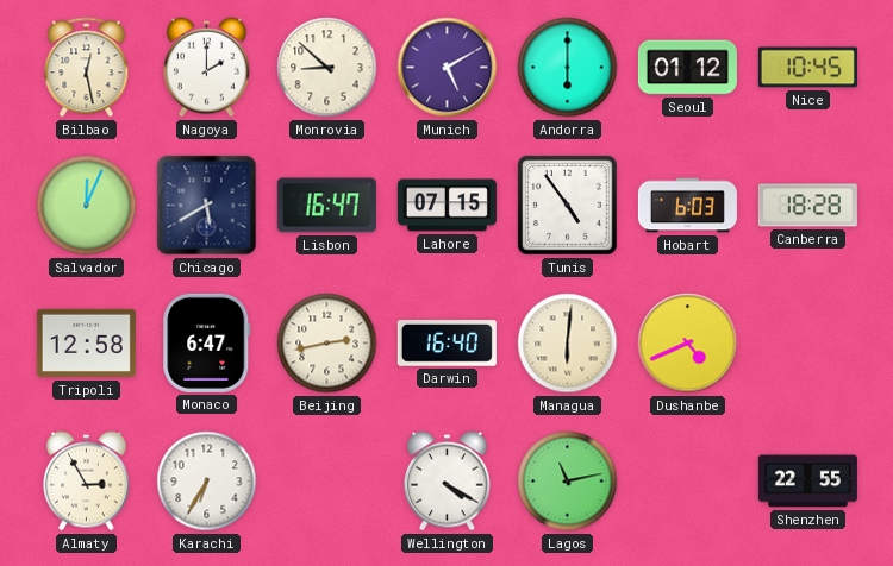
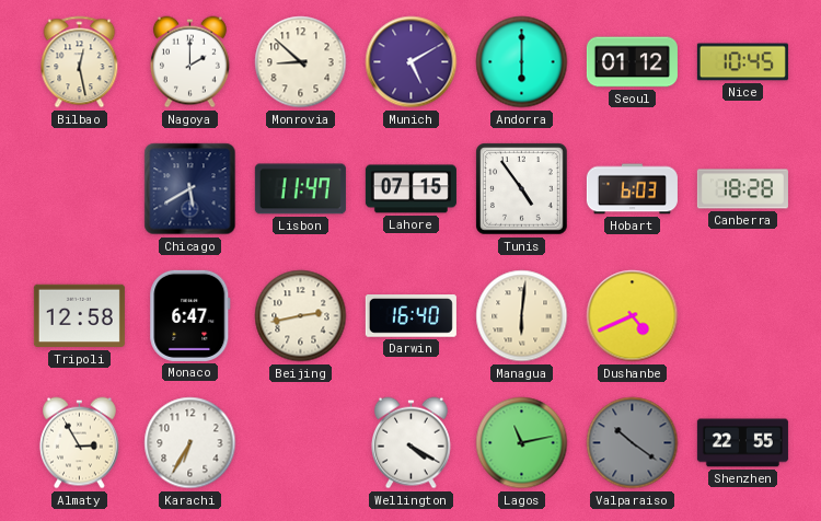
Salvador: 12:04 -> none
Lisbon: 16:47 -> 11:47
Valparaiso: none -> 10:21
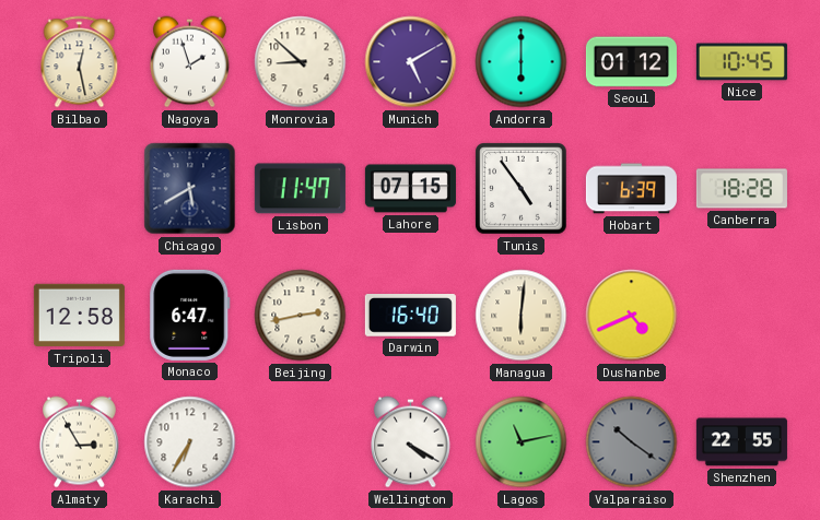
Nagoya: 2:00 -> 1:57
Hobart: 6:03 -> 6:39
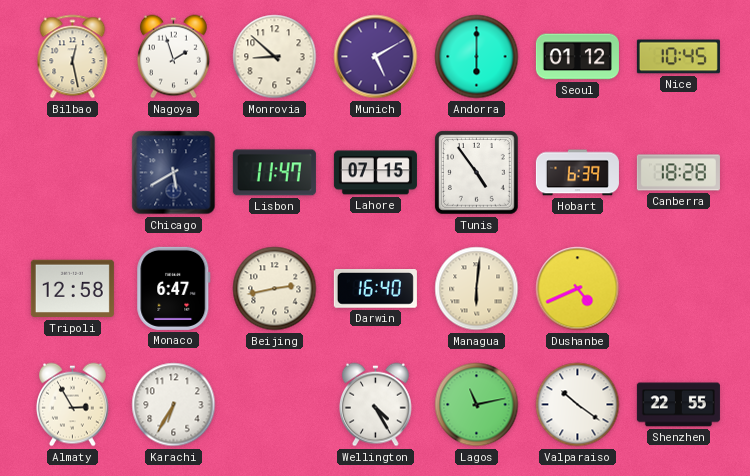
Wellington: 4:20 -> 4:25
Valparaiso dial: grey -> white
